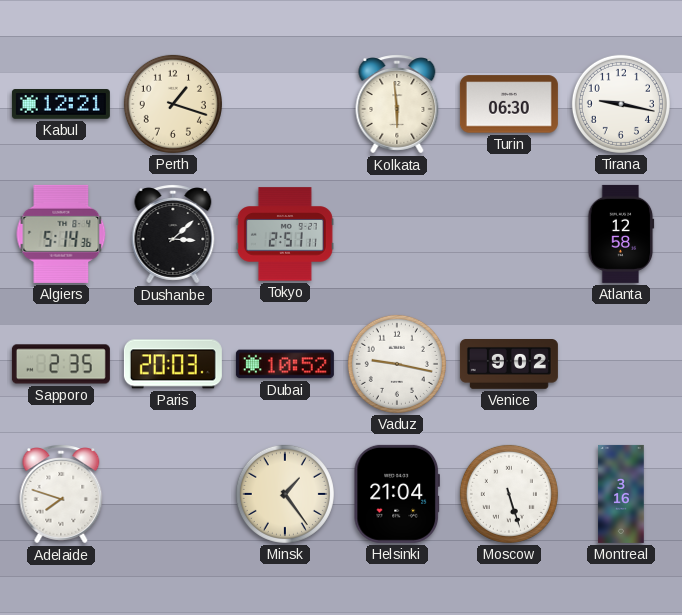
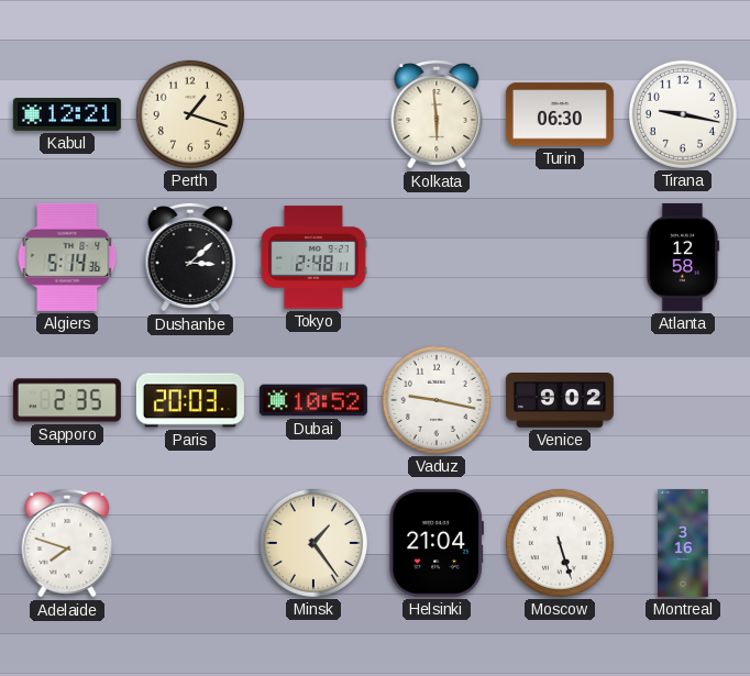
Tokyo: 2:51 -> 2:48
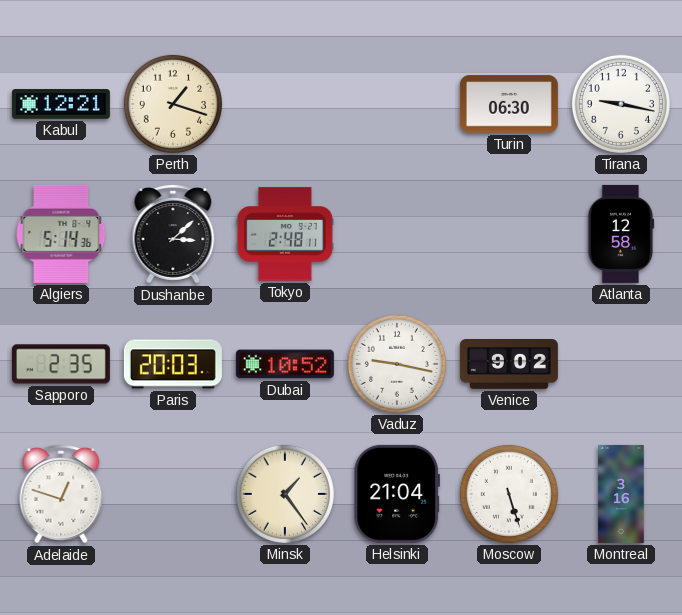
Kolkata: 5:59 -> none
Adelaide: 7:48 -> 12:48
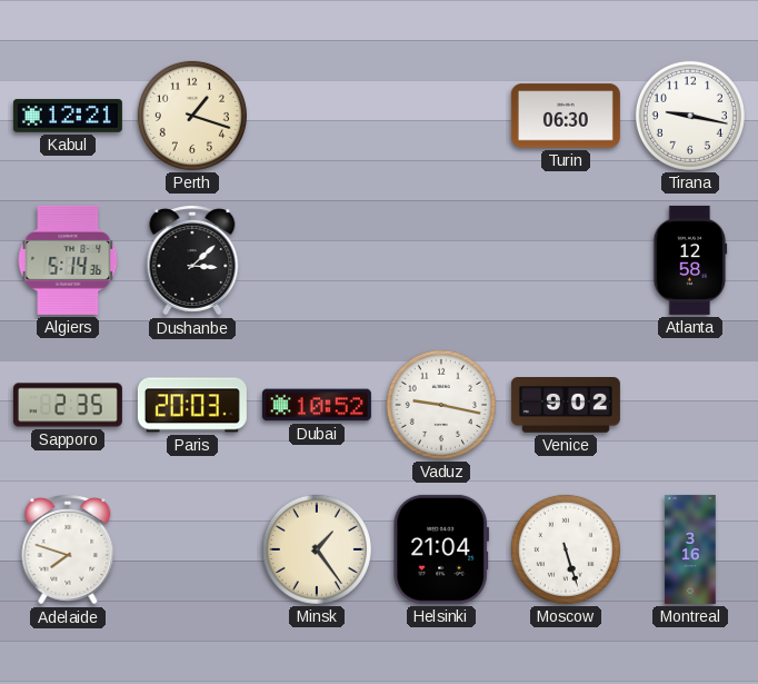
Tokyo: 2:48 -> none
Adelaide: 12:48 -> 7:48
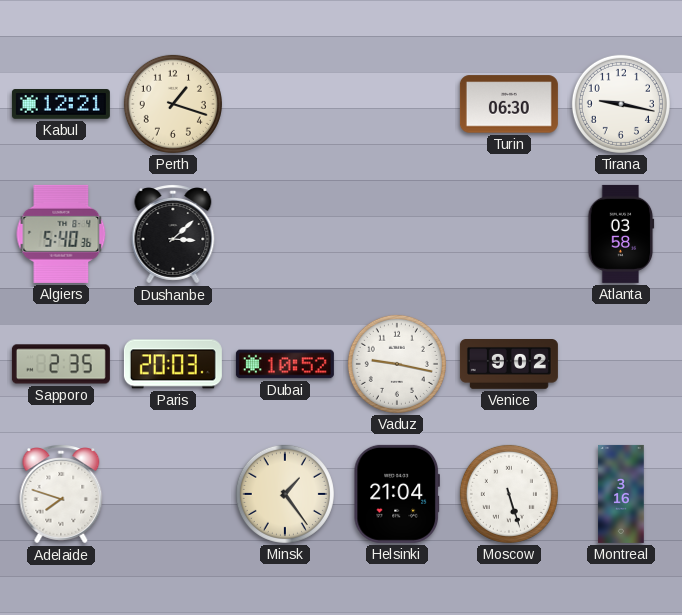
Algiers: 5:14 -> 5:40
Atlanta: 12:58 -> 03:58
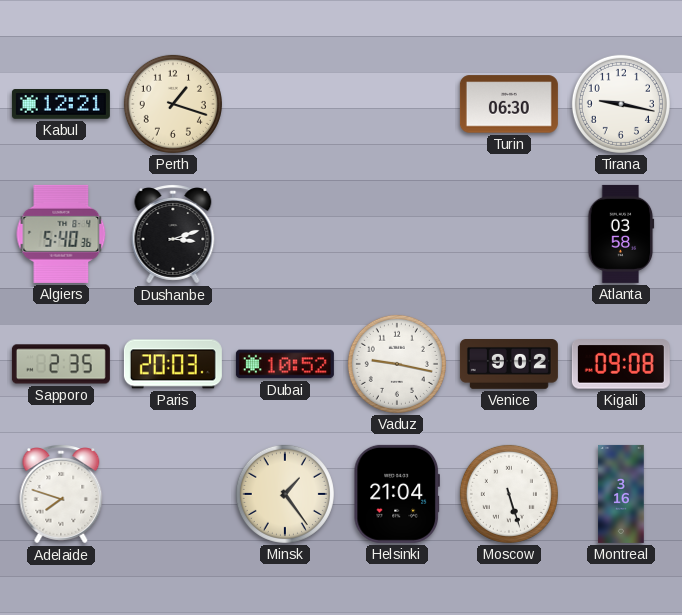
Dushanbe: 3:08 -> 3:12
Kigali: none -> 09:08
